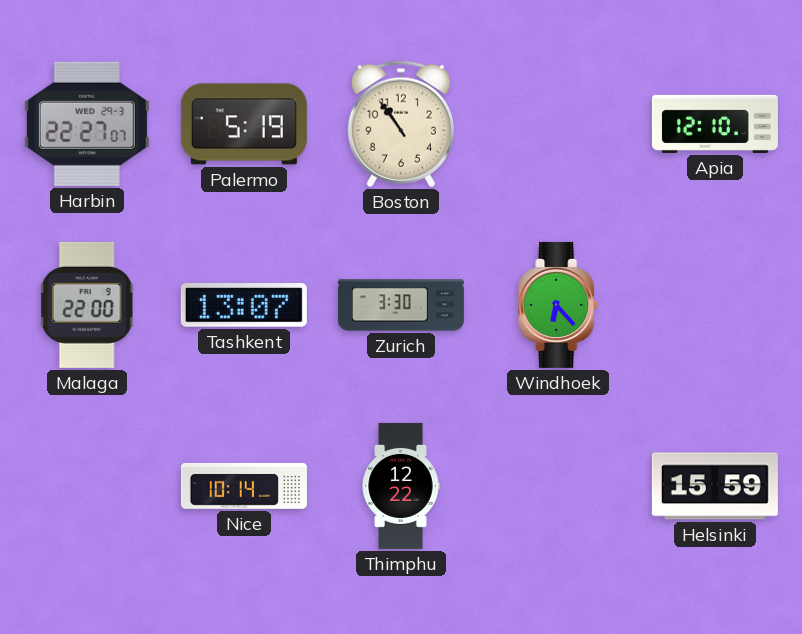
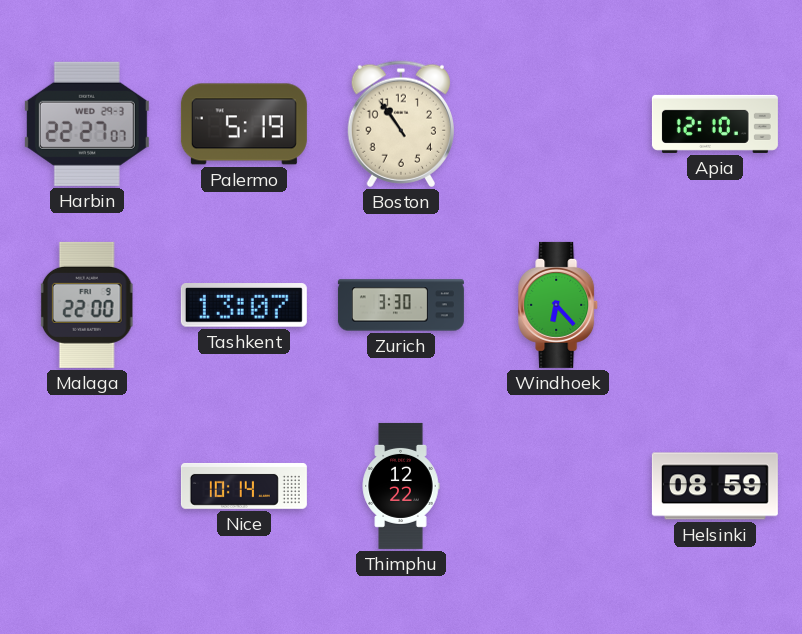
Helsinki: 15:59 -> 08:59
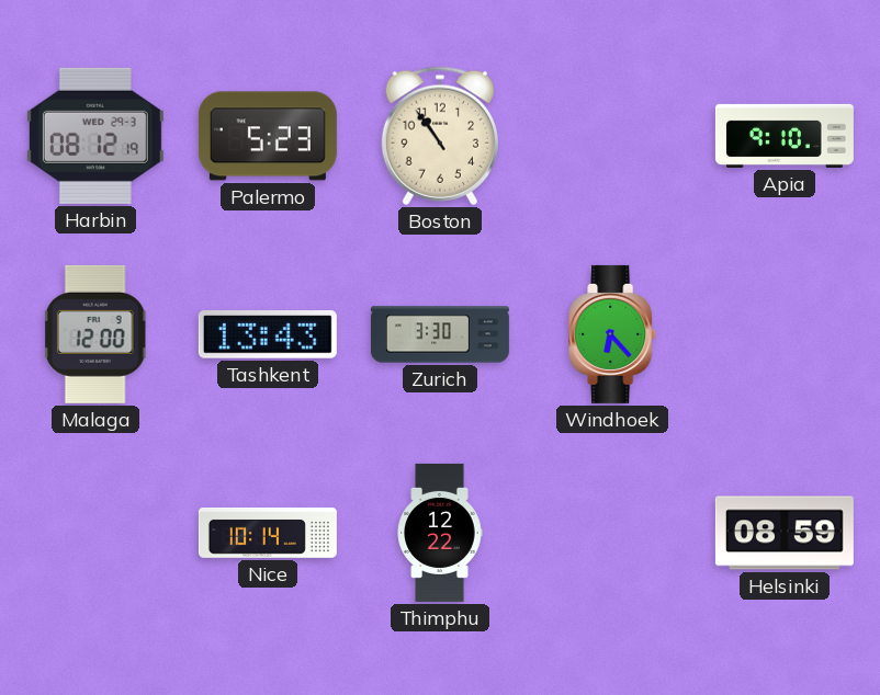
Harbin: 22:27 -> 08:12
Palermo: 5:19 -> 5:23
Apia: 12:10 -> 9:10
Malaga: 22:00 -> 12:00
Tashkent: 13:07 -> 13:43
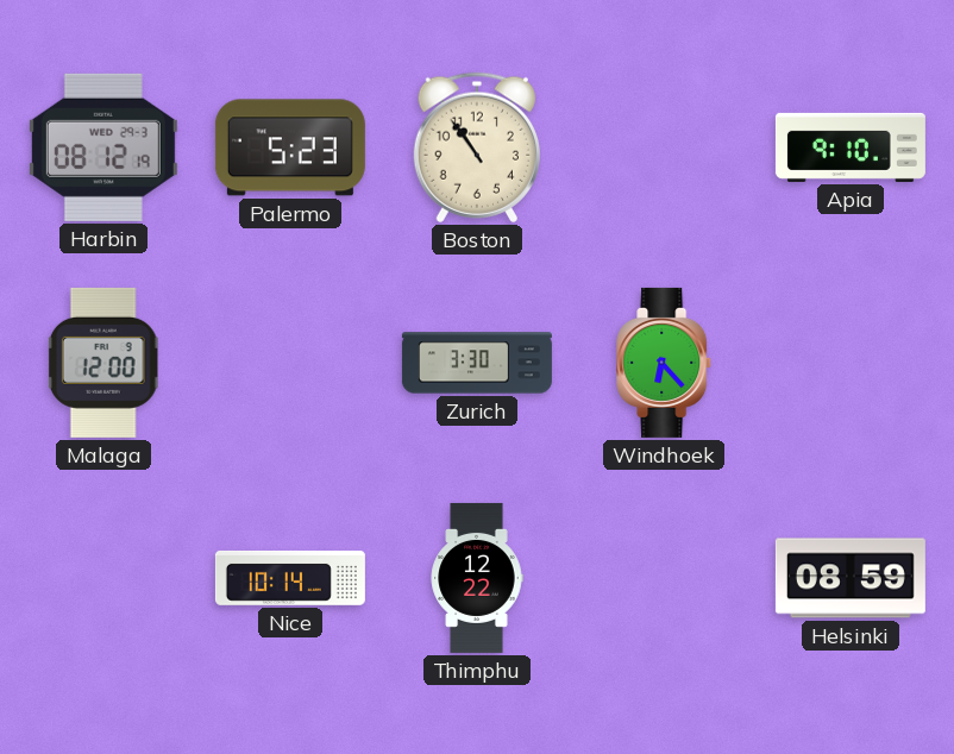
Tashkent: 13:43 -> none
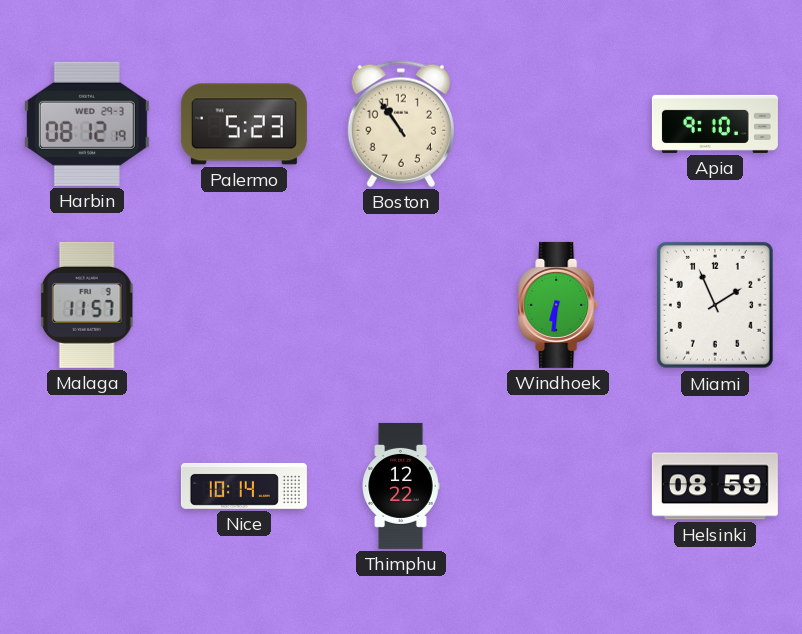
Malaga: 12:00 -> 11:57
Zurich: 3:30 -> none
Windhoek: 6:23 -> 6:31
Miami: none -> 1:56
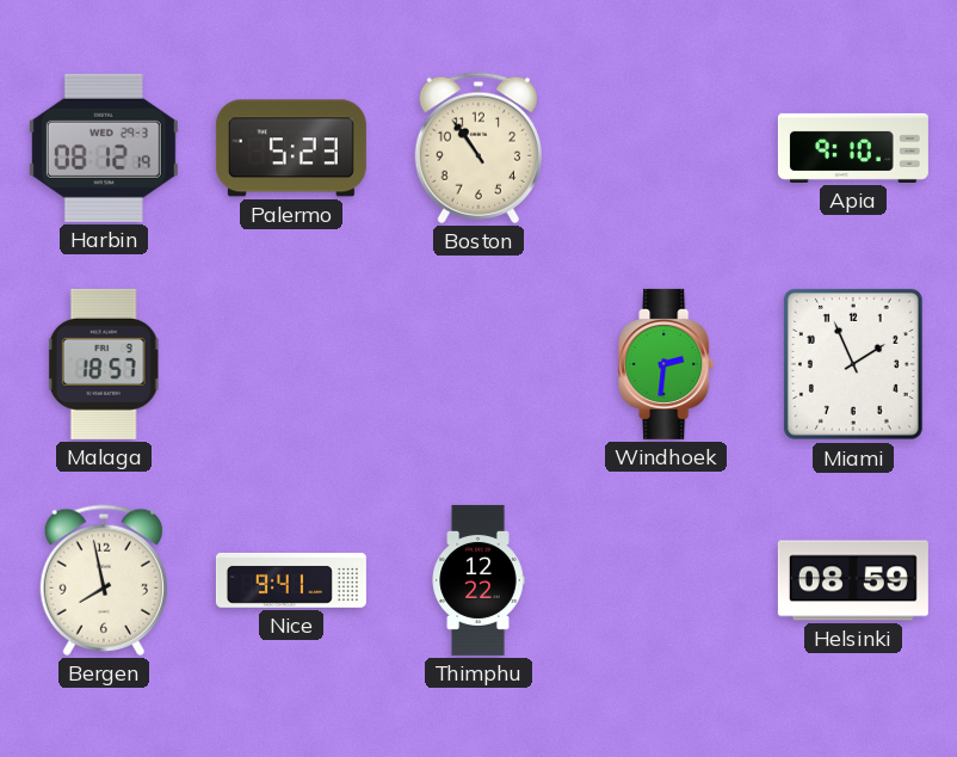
Malaga: 11:57 -> 18:57
Windhoek: 6:31 -> 2:31
Bergen: none -> 7:58
Nice: 10:14 -> 9:41
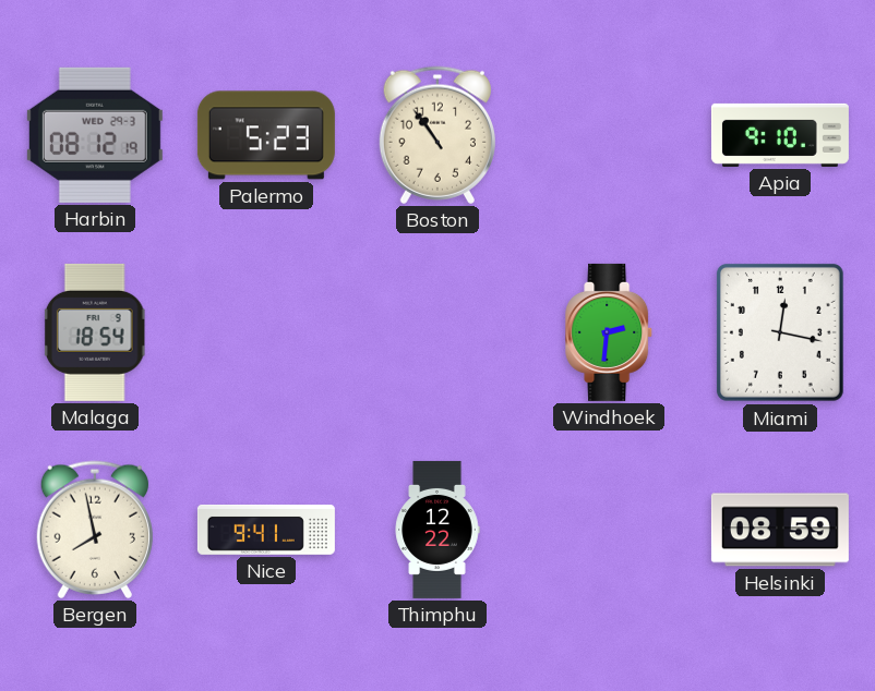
Malaga: 18:57 -> 18:54
Miami: 1:56 -> 12:17
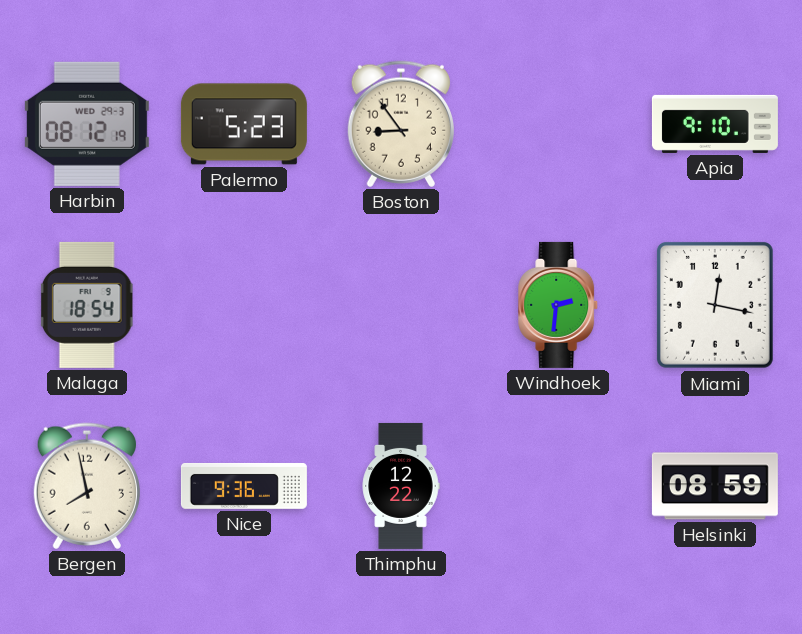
Boston: 10:54 -> 8:54
Nice: 9:41 -> 9:36
